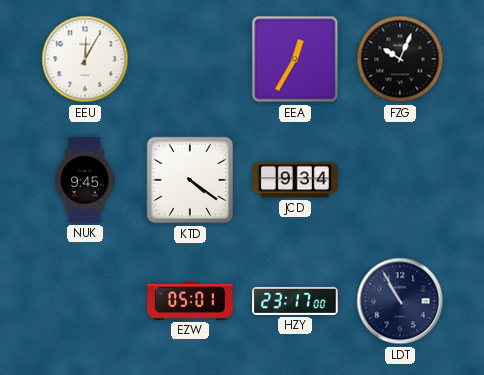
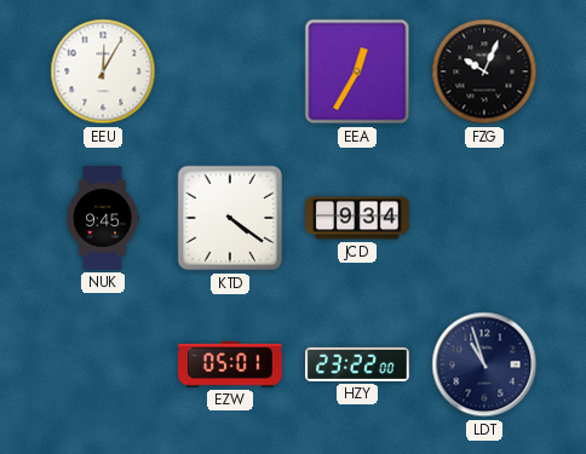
HZY: 23:17 -> 23:22
LDT: 10:55 -> 10:57
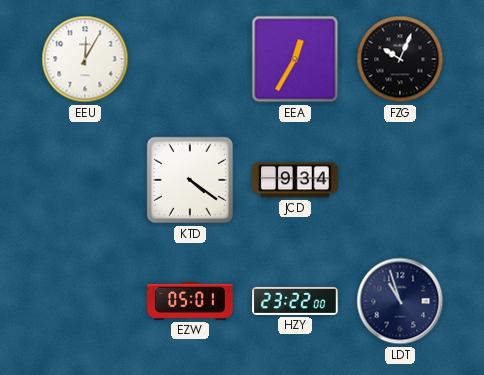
NUK: 9:45 -> none
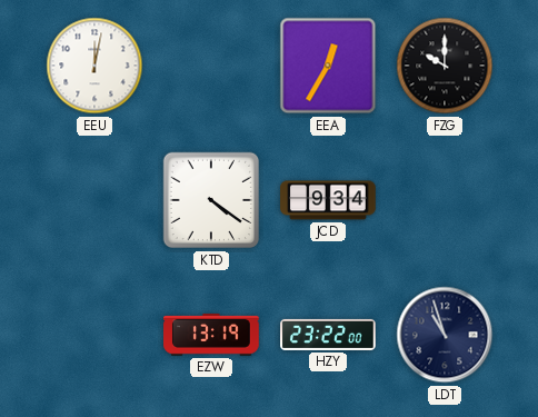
EEU: 12:05 -> 12:02
FZG: 10:04 -> 10:00
EZW: 05:01 -> 13:19
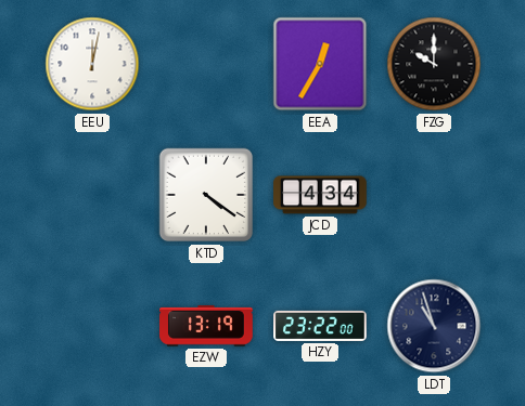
JCD: 9:34 -> 4:34
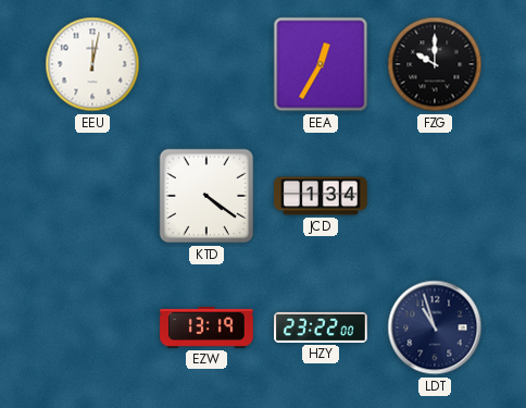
JCD: 4:34 -> 1:34
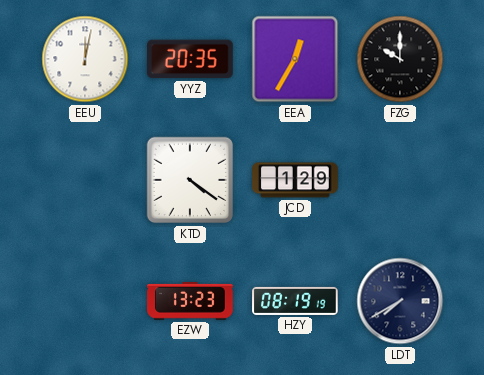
YYZ: none -> 20:35
JCD: 1:34 -> 1:29
EZW: 13:19 -> 13:23
HZY: 23:22 -> 08:19
LDT: 10:57 -> 7:40
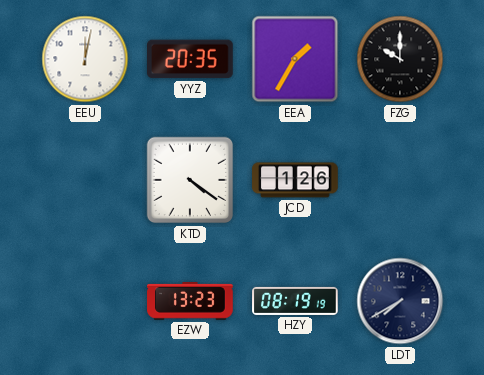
EEA: 12:35 -> 1:35
JCD: 1:29 -> 1:26
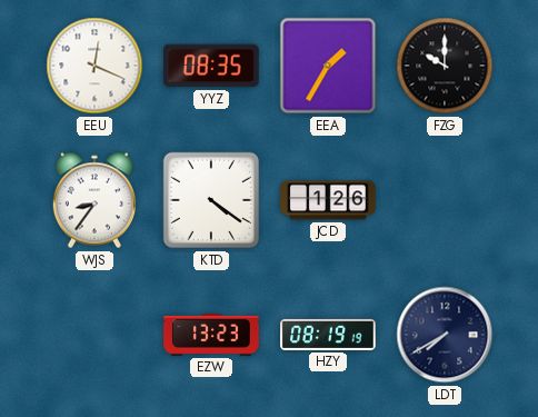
EEU: 12:02 -> 12:19
YYZ: 20:35 -> 08:35
WJS: none -> 8:36
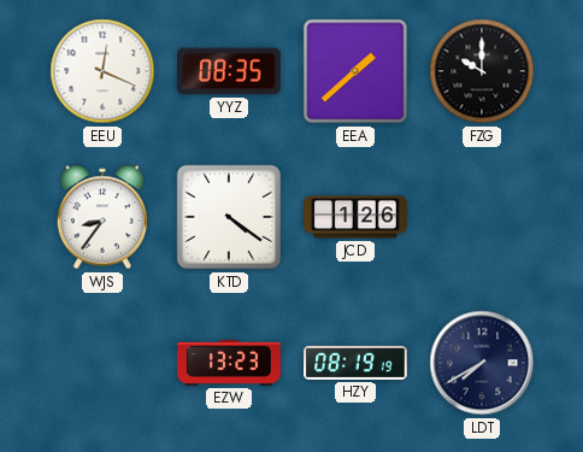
EEA: 1:35 -> 1:38
